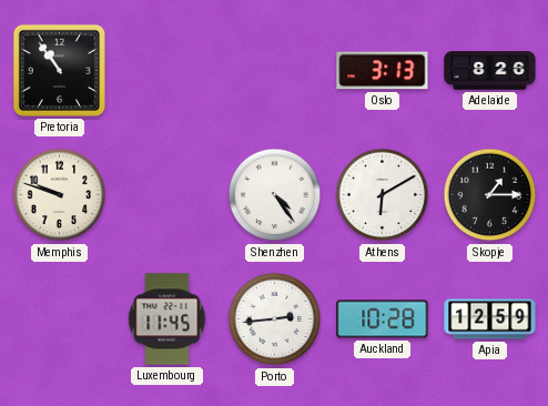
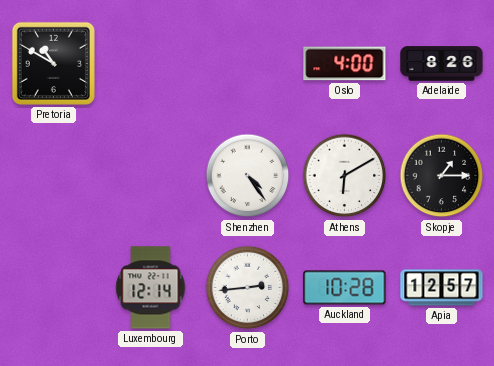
Pretoria: 10:54 -> 10:50
Oslo: 3:13 -> 4:00
Memphis: 9:48 -> none
Luxembourg: 11:45 -> 12:14
Apia: 12:59 -> 12:57
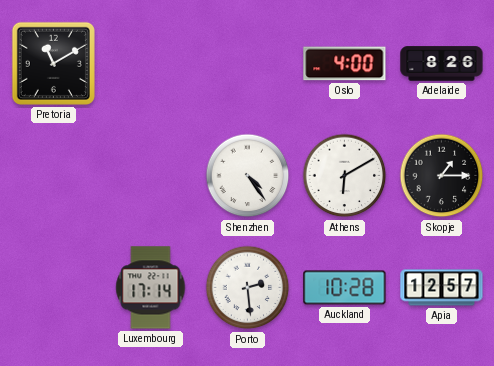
Pretoria: 10:50 -> 11:10
Luxembourg: 12:14 -> 17:14
Porto: 2:44 -> 2:29
